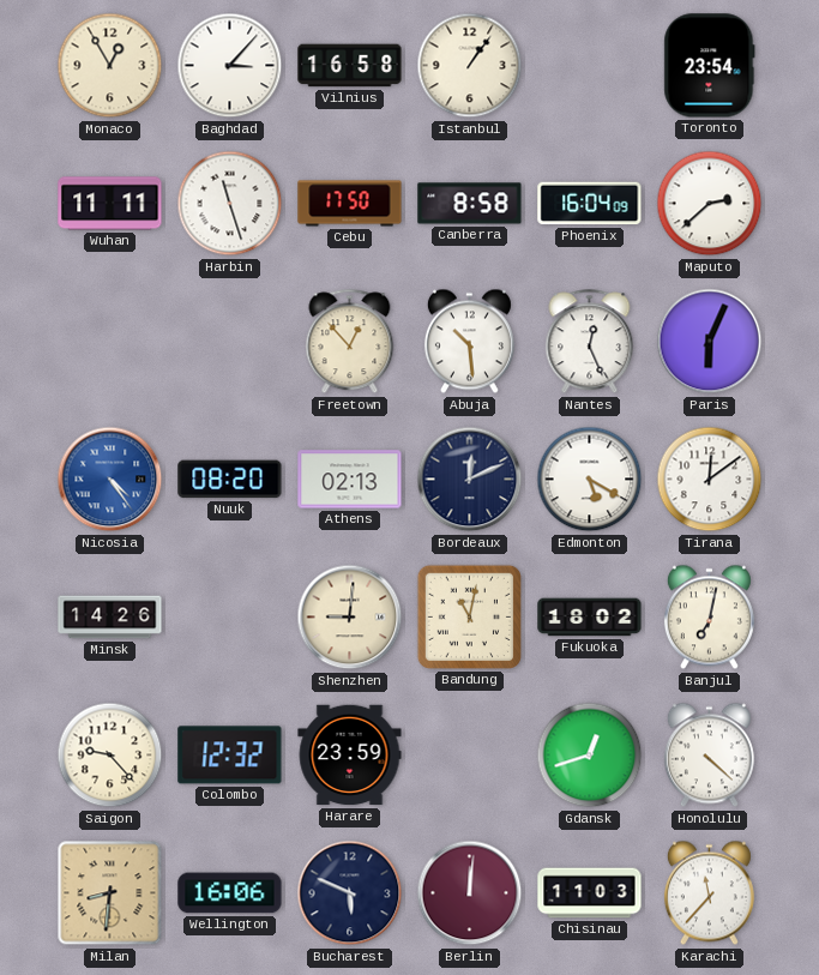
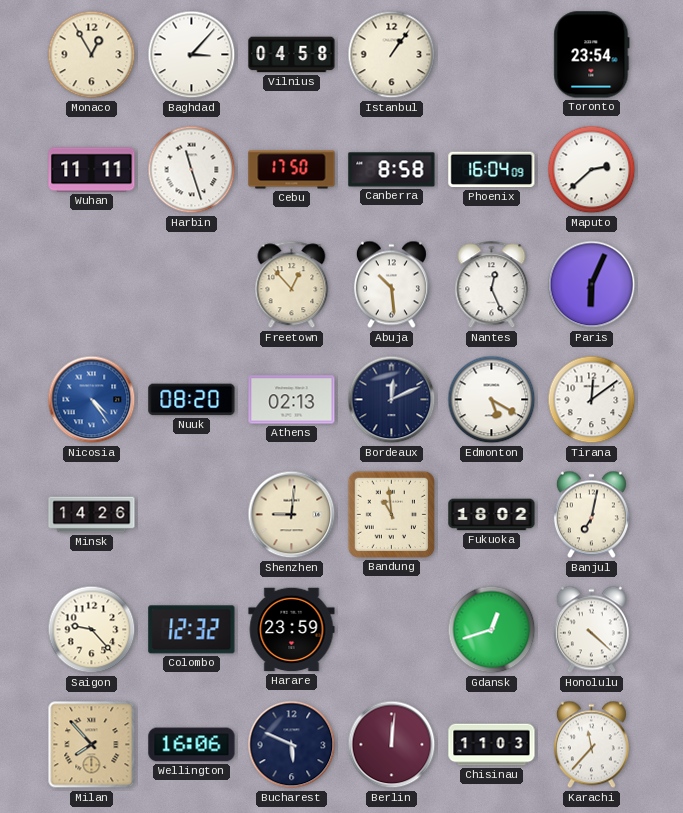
Vilnius: 16:58 -> 04:58
Bandung: 11:02 -> 10:59
Milan: 8:31 -> 7:53
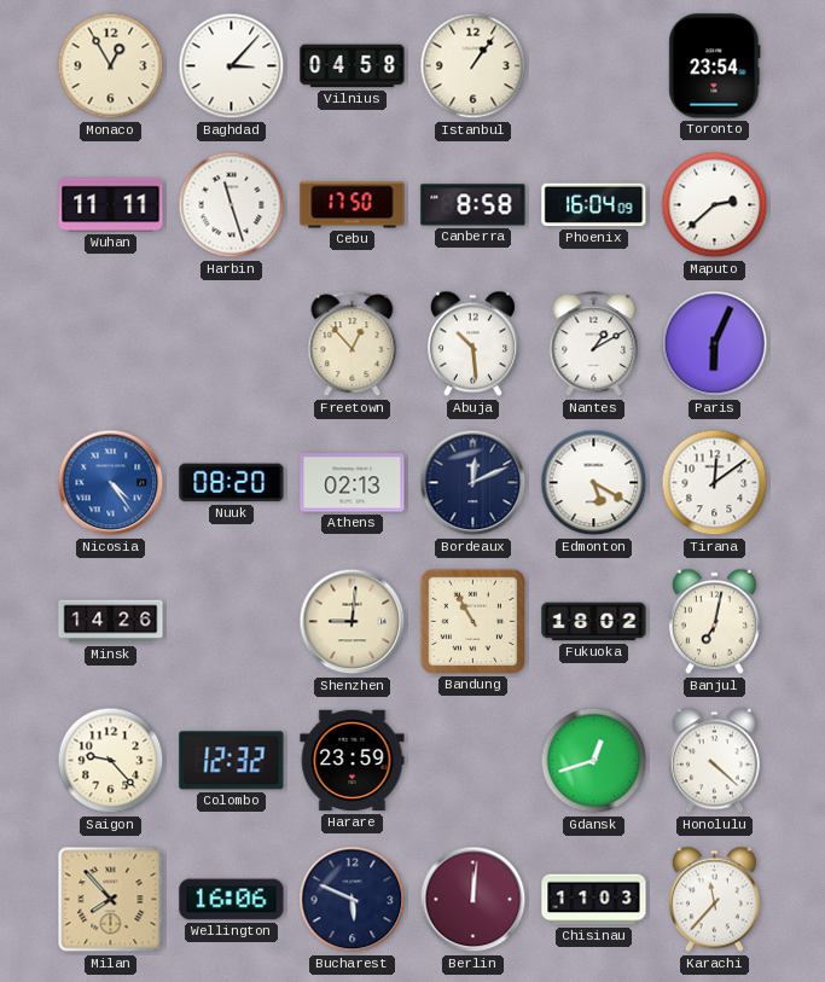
Nantes: 12:26 -> 1:10
Bandung: 10:59 -> 10:55
